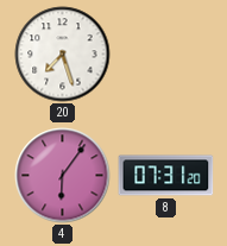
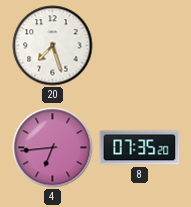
4: 6:06 -> 6:44
8: 07:31 -> 07:35
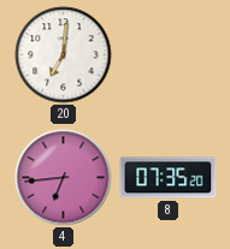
20: 7:27 -> 7:01
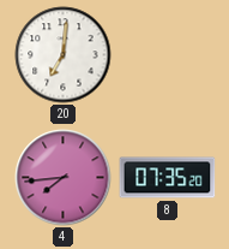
4: 6:44 -> 7:44
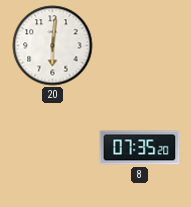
20: 7:01 -> 6:01
4: 7:44 -> none
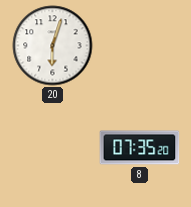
20: 6:01 -> 6:03
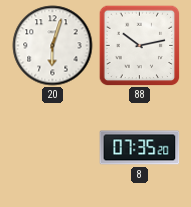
88: none -> 10:13
